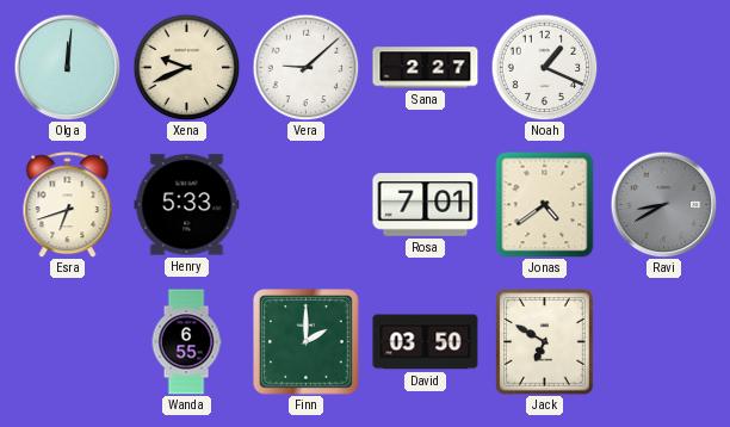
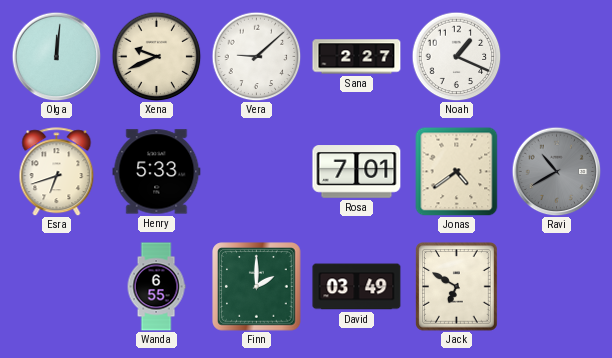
Ravi: 8:40 -> 10:40
David: 03:50 -> 03:49
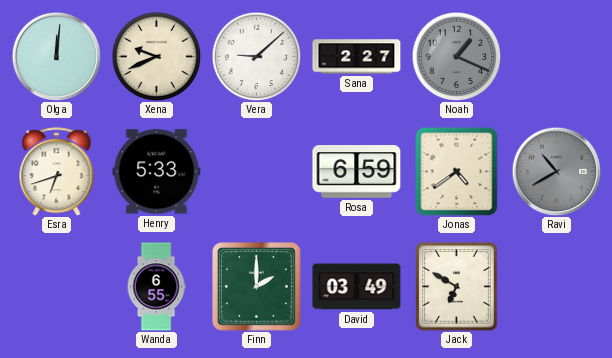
Noah dial: white -> grey
Rosa: 7:01 -> 6:59
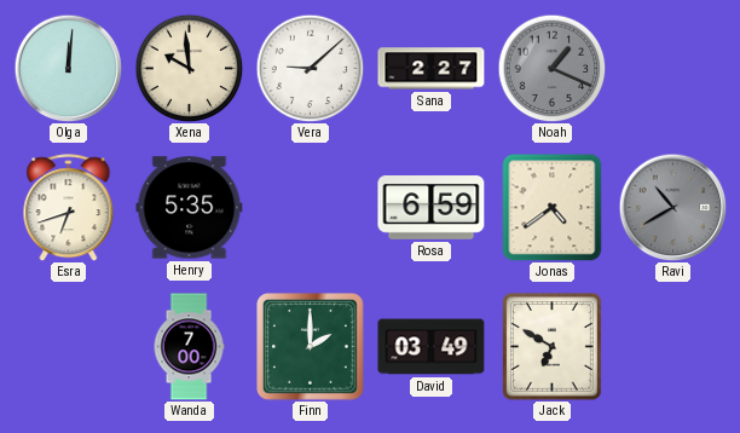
Xena: 9:41 -> 9:59
Henry: 5:33 -> 5:35
Wanda: 6:55 -> 7:00
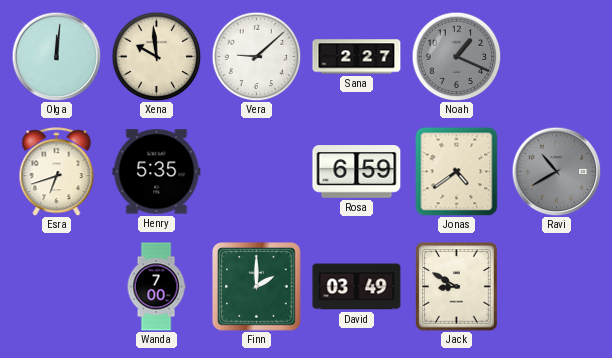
Jack: 6:50 -> 8:50
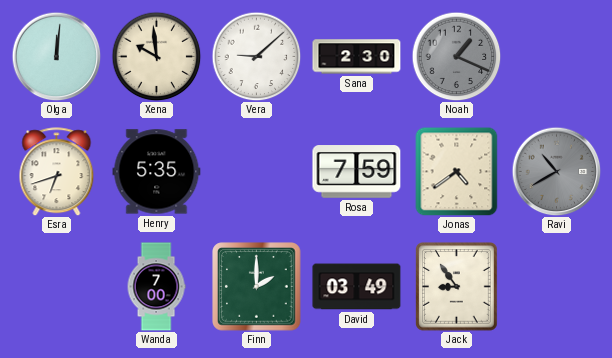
Sana: 2:27 -> 2:30
Rosa: 6:59 -> 7:59
Jack: 8:50 -> 8:54
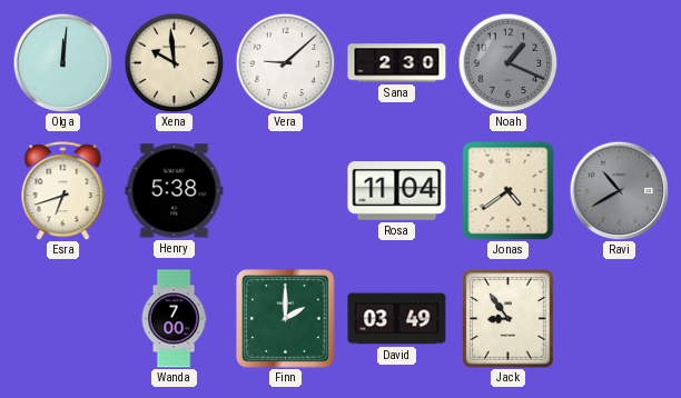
Henry: 5:35 -> 5:38
Rosa: 7:59 -> 11:04
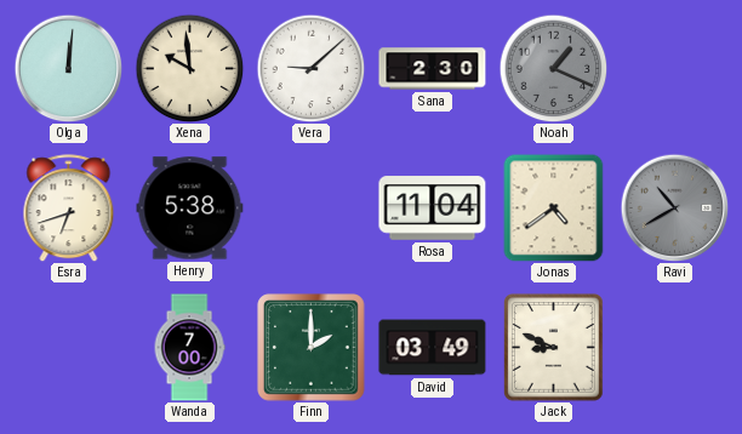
Jack: 8:54 -> 8:49
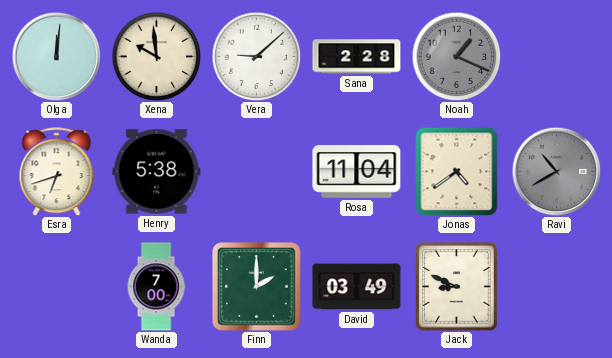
Sana: 2:30 -> 2:28
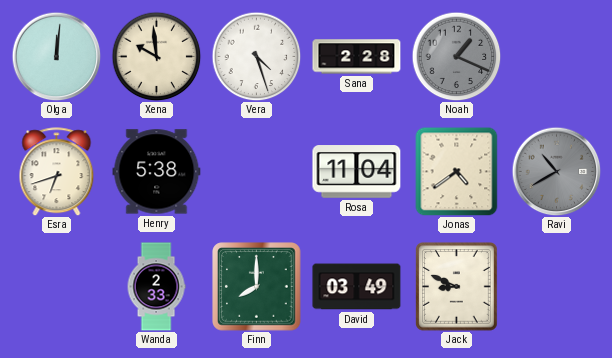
Vera: 9:08 -> 4:27
Wanda: 7:00 -> 2:33
Finn: 2:00 -> 8:00
